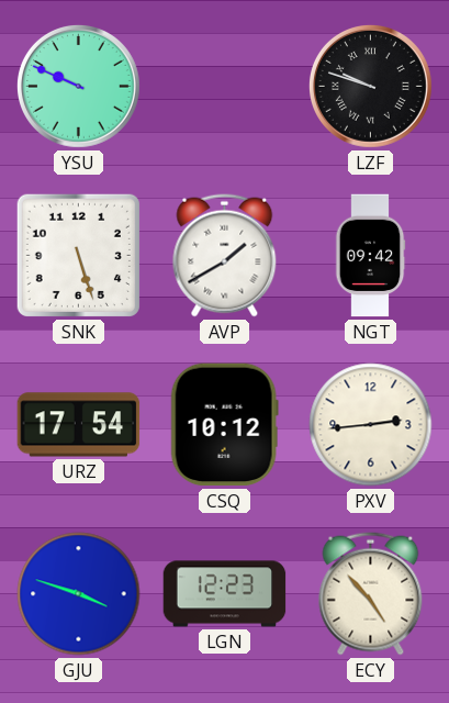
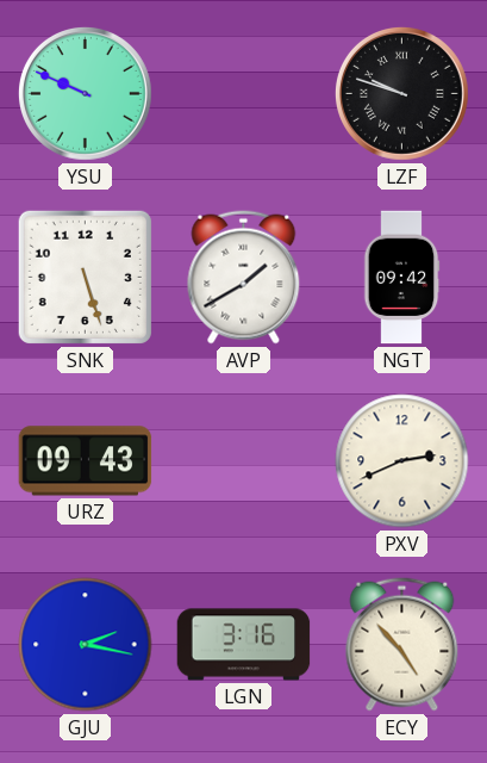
URZ: 17:54 -> 09:43
CSQ: 10:12 -> none
PXV: 2:44 -> 2:41
GJU: 3:48 -> 2:17
LGN: 12:23 -> 3:16
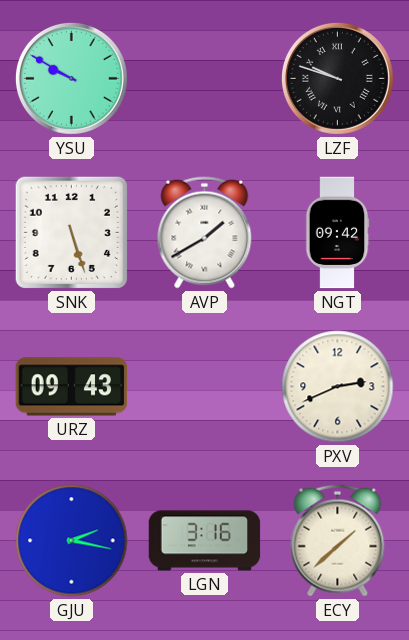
YSU: 9:49 -> 9:50
ECY: 4:53 -> 1:38
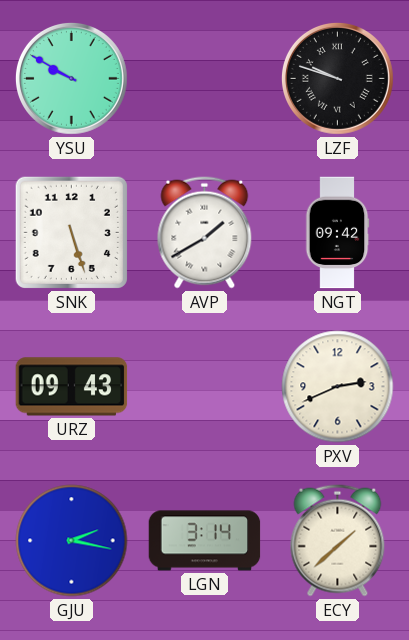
LGN: 3:16 -> 3:14
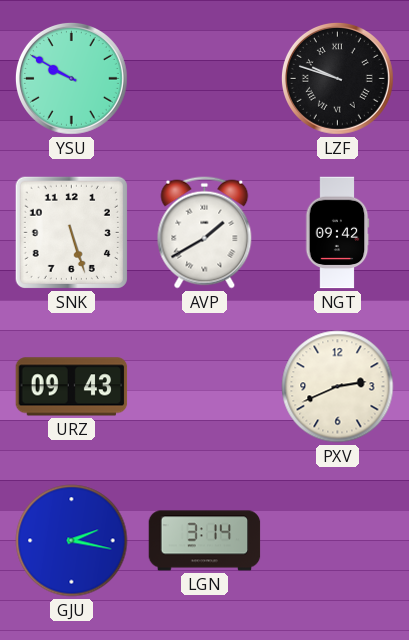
ECY: 1:38 -> none
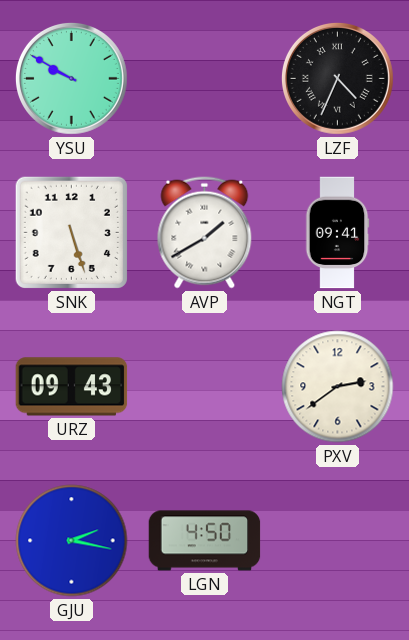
LZF: 9:48 -> 4:34
NGT: 09:42 -> 09:41
PXV: 2:41 -> 2:39
LGN: 3:14 -> 4:50
